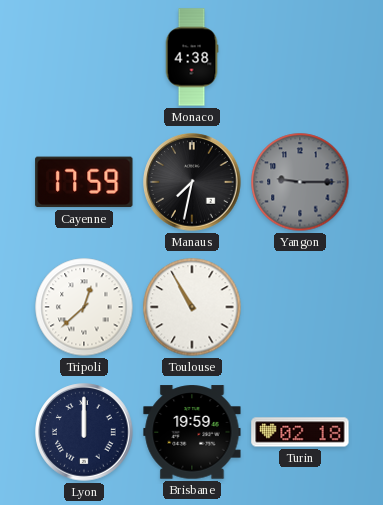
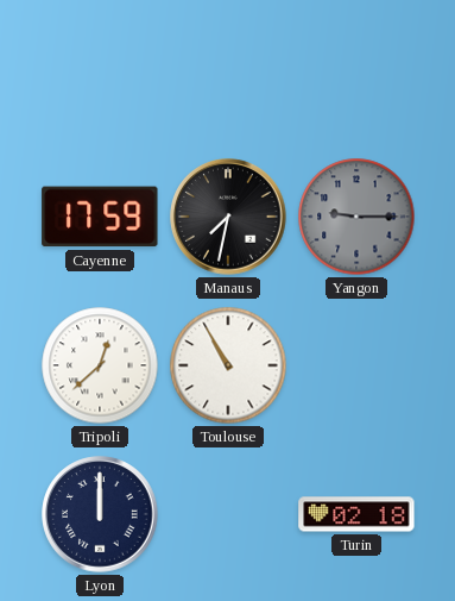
Monaco: 4:38 -> none
Brisbane: 19:59 -> none
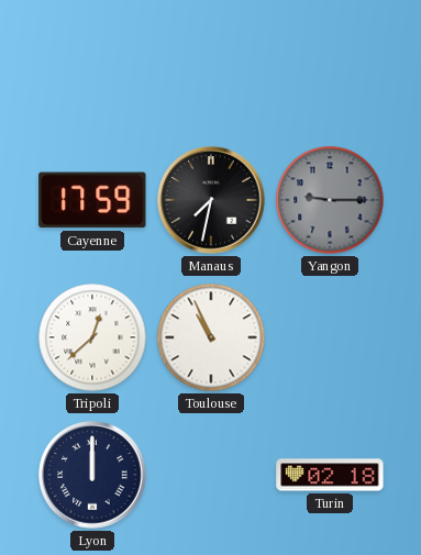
Toulouse: 10:55 -> 10:56
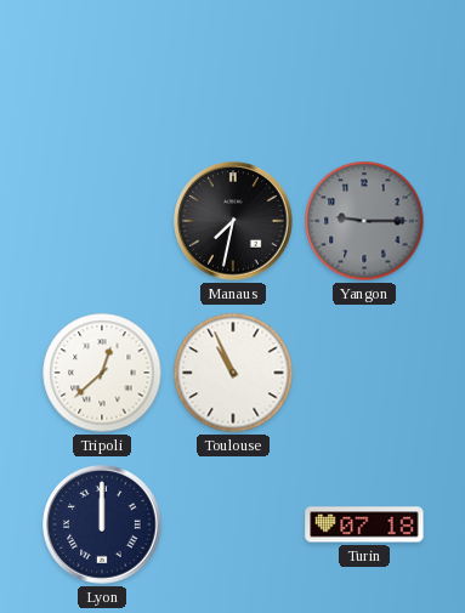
Cayenne: 17:59 -> none
Turin: 02:18 -> 07:18
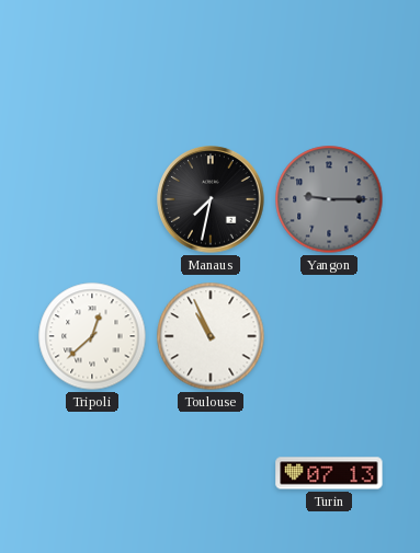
Lyon: 12:00 -> none
Turin: 07:18 -> 07:13
